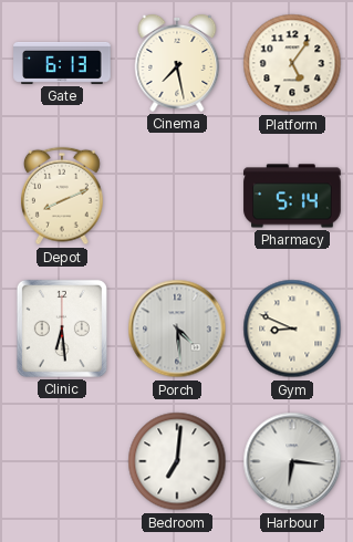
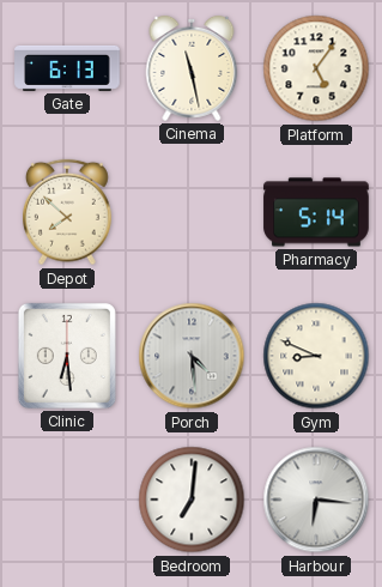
Cinema: 7:28 -> 11:28
Depot: 8:11 -> 7:52
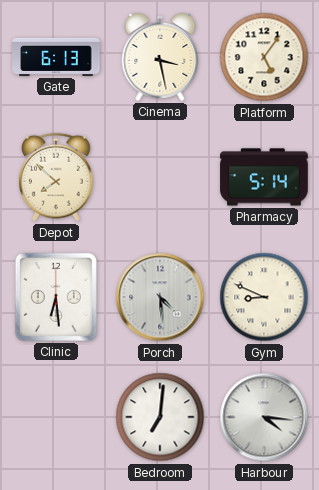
Cinema: 11:28 -> 3:28
Harbour: 6:16 -> 4:16
